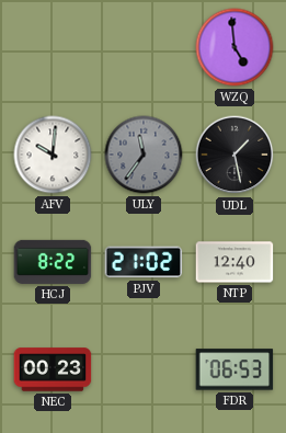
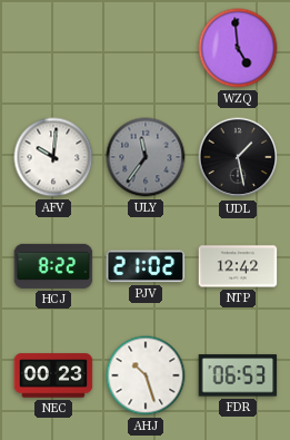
NTP: 12:40 -> 12:42
AHJ: none -> 10:27
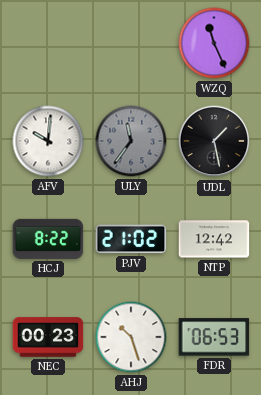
WZQ: 4:59 -> 11:26
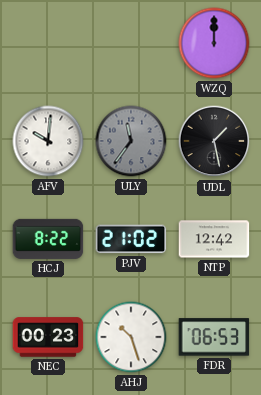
WZQ: 11:26 -> 12:00
